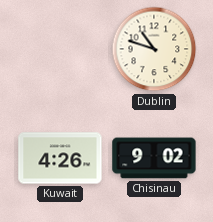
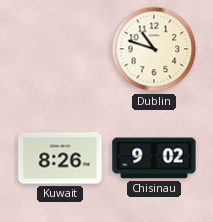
Kuwait: 4:26 -> 8:26
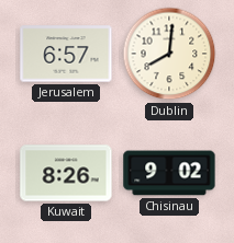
Jerusalem: none -> 6:57
Dublin: 10:48 -> 8:01
